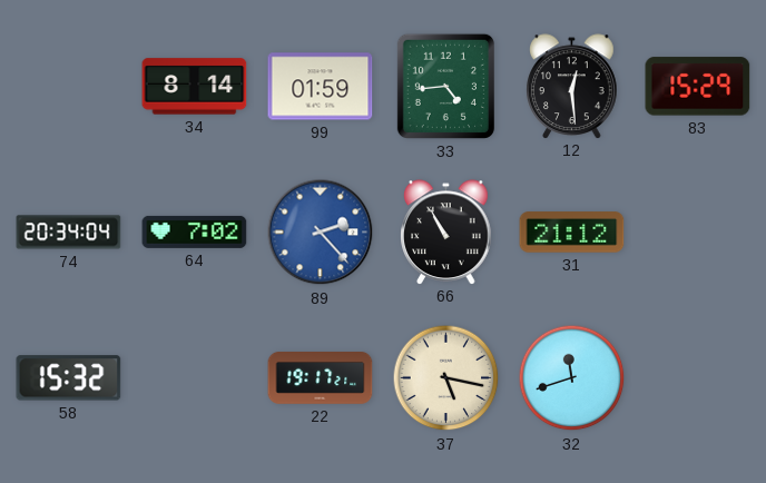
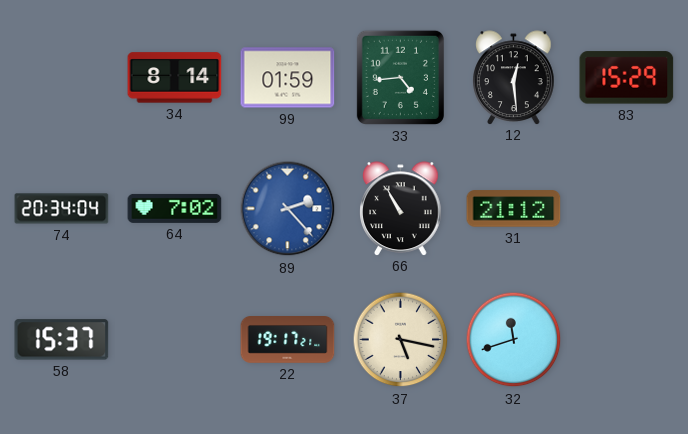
58: 15:32 -> 15:37
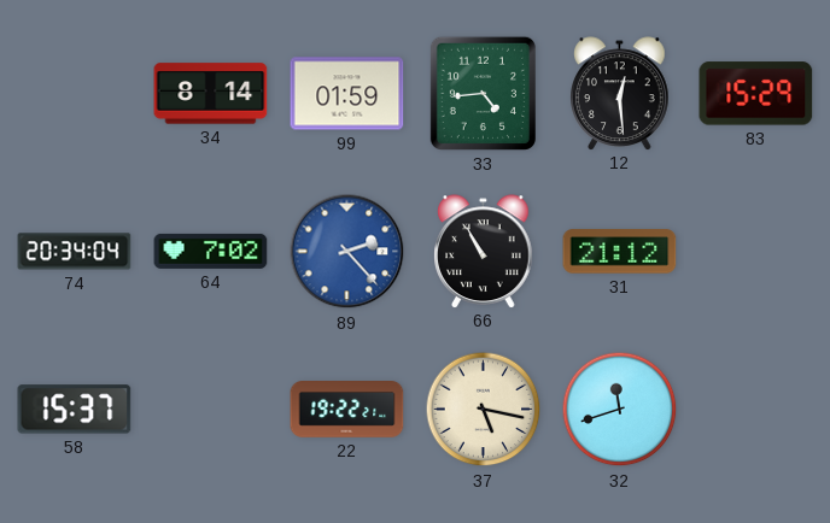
22: 19:17 -> 19:22
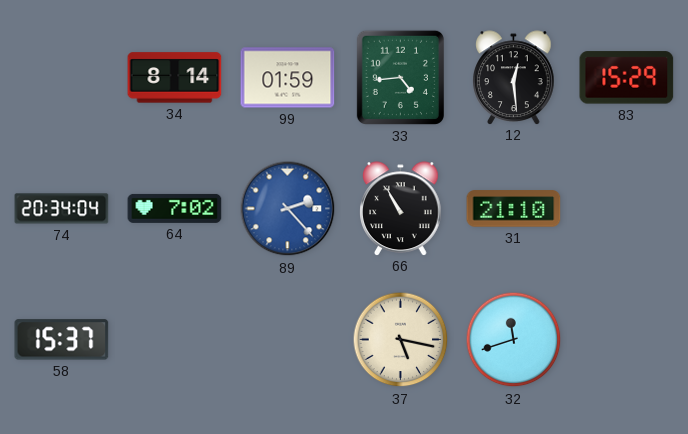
31: 21:12 -> 21:10
22: 19:22 -> none
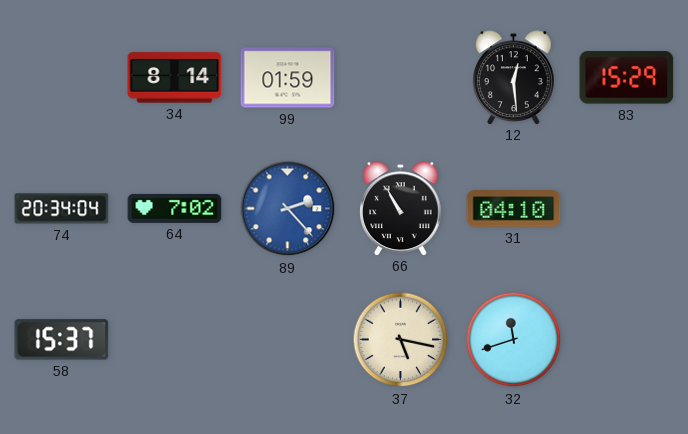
33: 4:44 -> none
31: 21:10 -> 04:10
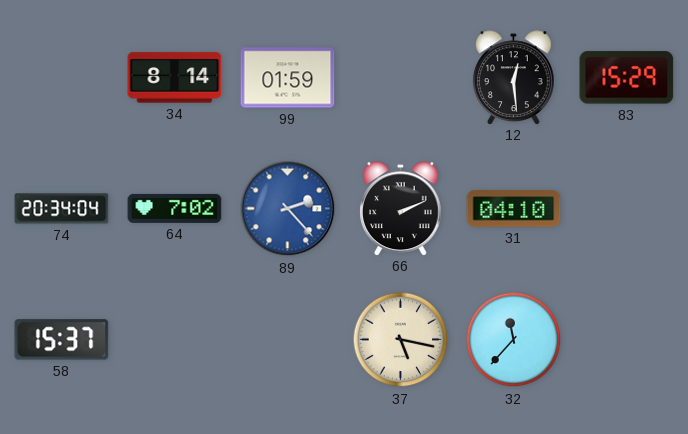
66: 10:55 -> 2:11
32: 11:42 -> 11:37
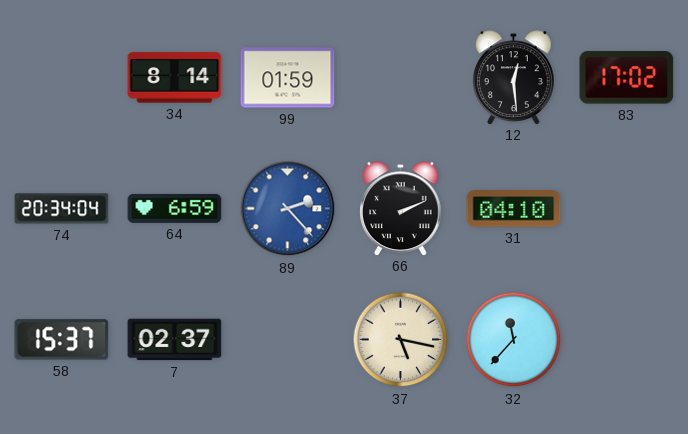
83: 15:29 -> 17:02
64: 7:02 -> 6:59
7: none -> 02:37
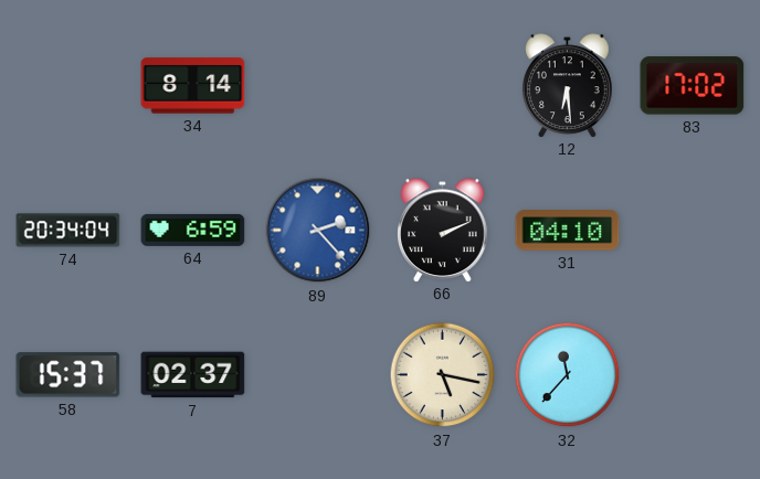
99: 01:59 -> none
12: 12:29 -> 6:29
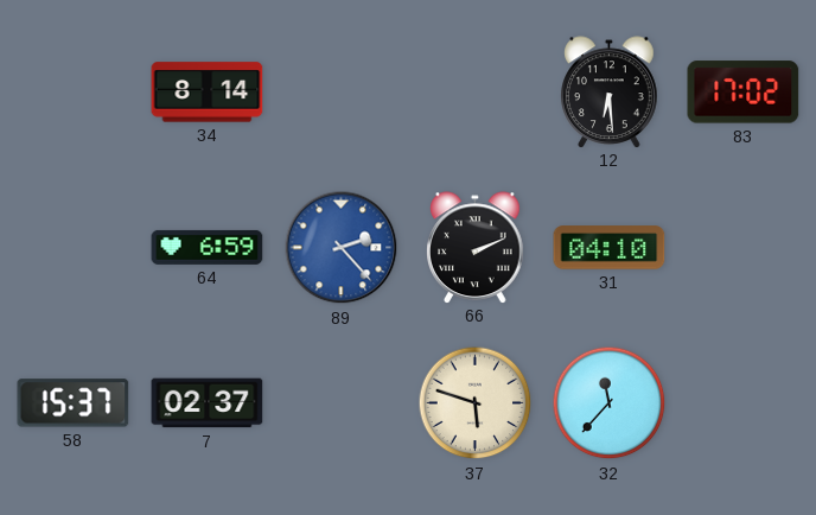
74: 20:34 -> none
37: 5:17 -> 5:48
